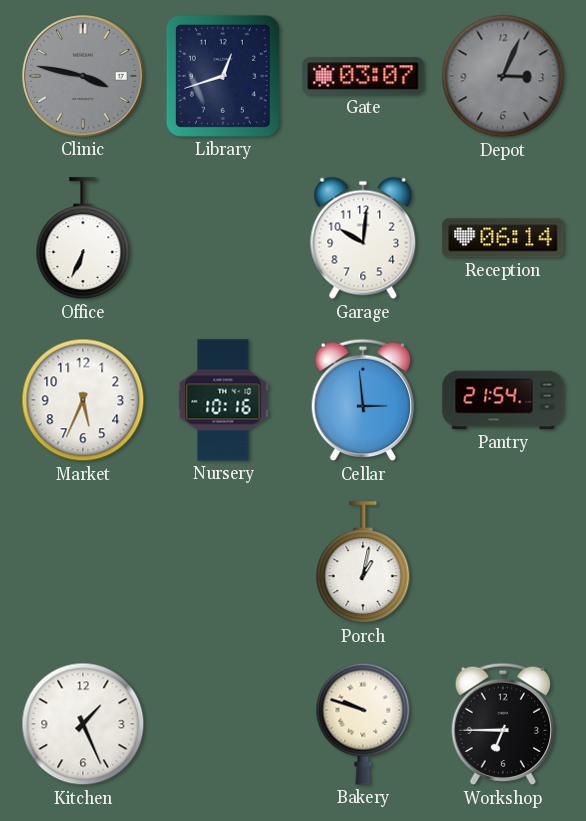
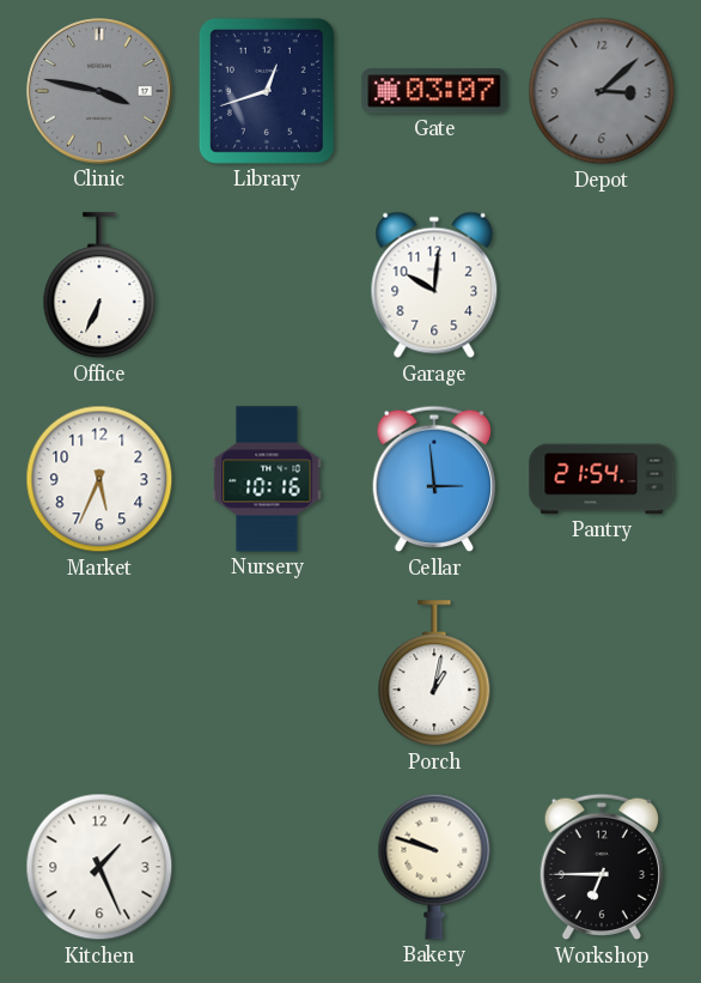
Depot: 3:04 -> 3:08
Reception: 06:14 -> none
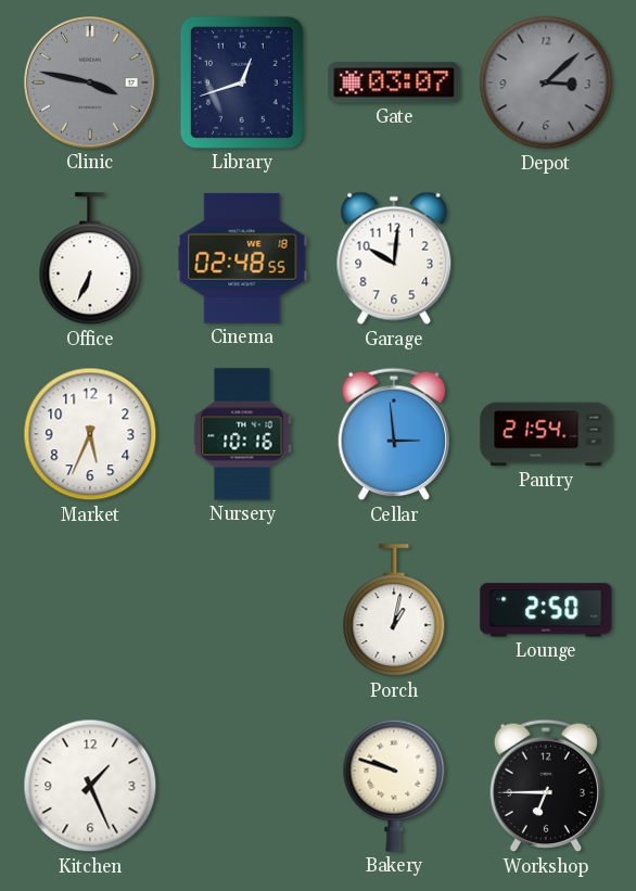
Cinema: none -> 02:48
Lounge: none -> 2:50
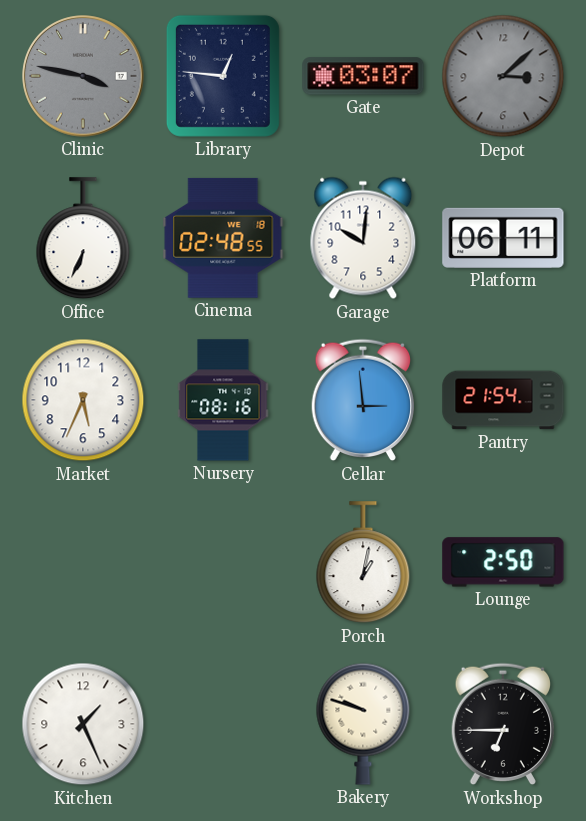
Library: 12:42 -> 12:46
Platform: none -> 06:11
Nursery: 10:16 -> 08:16
